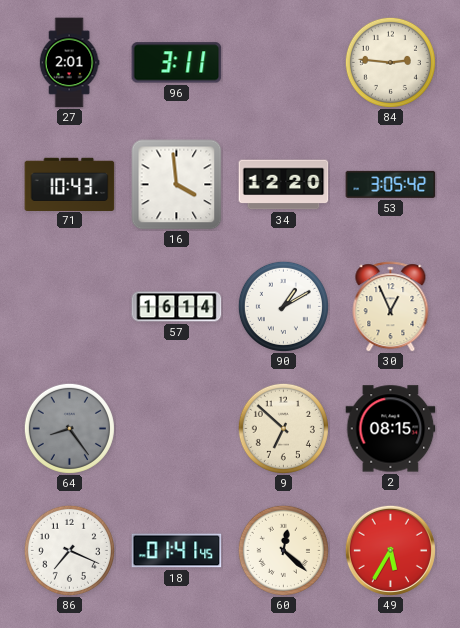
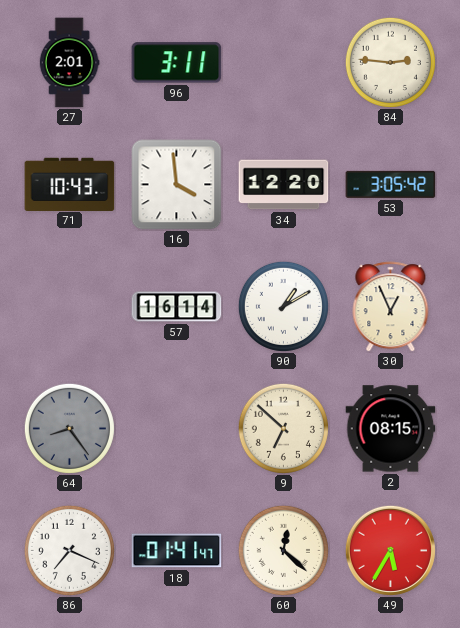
18: 01:41:45 -> 01:41:47
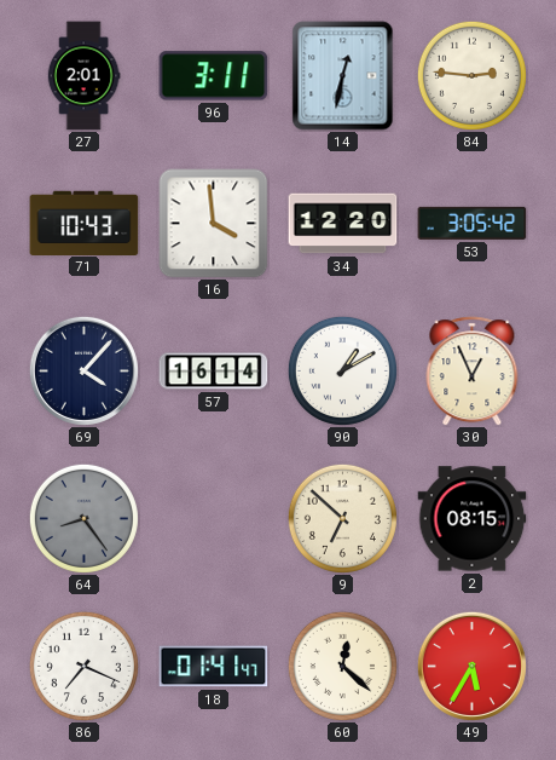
14: none -> 12:32
69: none -> 4:07
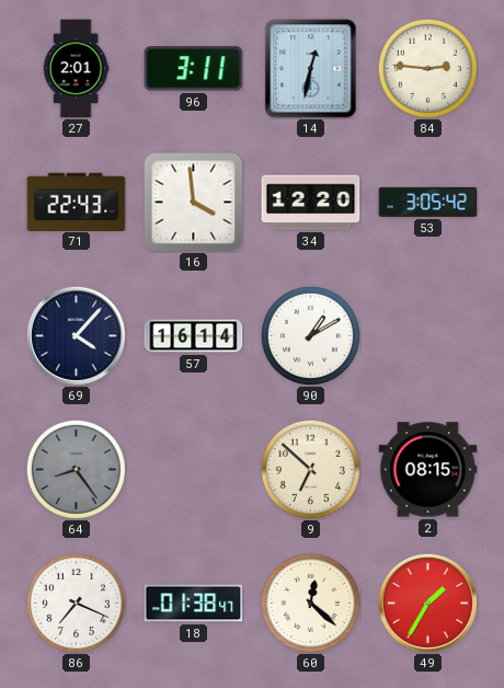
71: 10:43 -> 22:43
30: 12:56 -> none
18: 01:41 -> 01:38
49: 5:35 -> 1:35
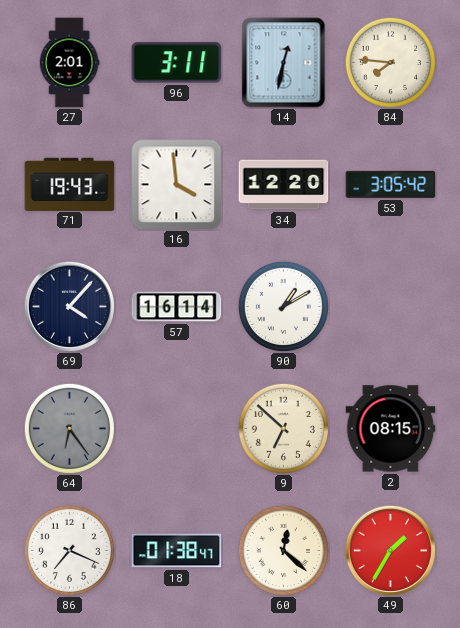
84: 2:46 -> 7:46
71: 22:43 -> 19:43
64: 8:24 -> 6:24
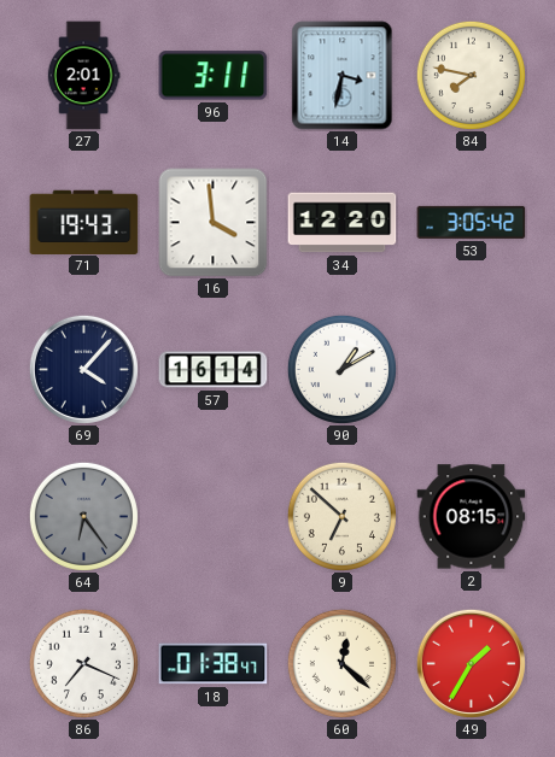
14: 12:32 -> 3:32
84: 7:46 -> 7:47
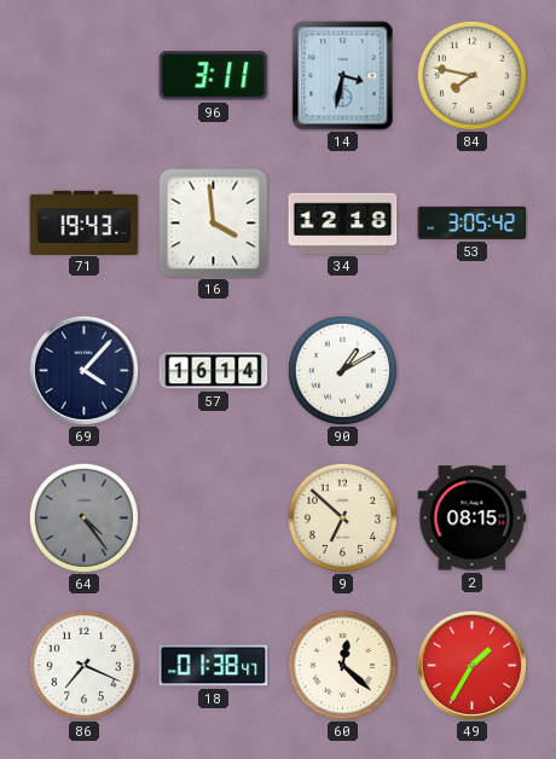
27: 2:01 -> none
34: 12:20 -> 12:18
64: 6:24 -> 4:24
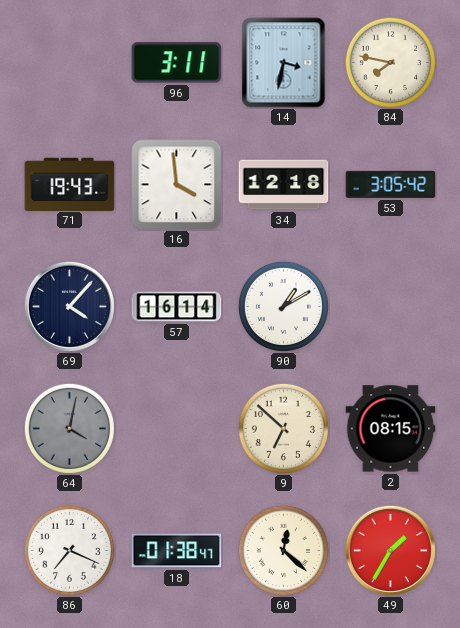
64: 4:24 -> 4:02
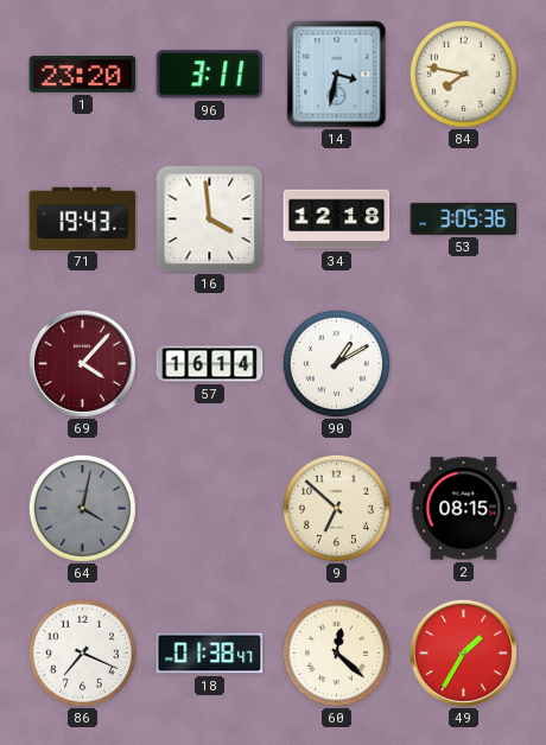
1: none -> 23:20
53: 3:05:42 -> 3:05:36
69 dial: navy -> burgundy
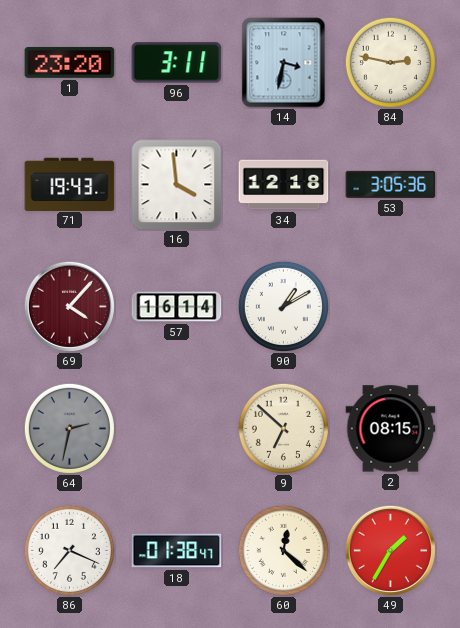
84: 7:47 -> 2:47
64: 4:02 -> 2:32
